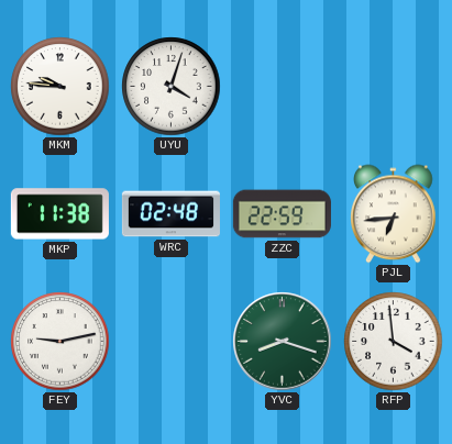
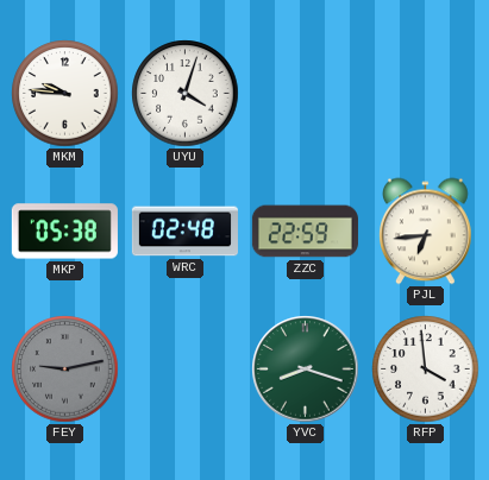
MKP: 11:38 -> 05:38
FEY dial: white -> grey
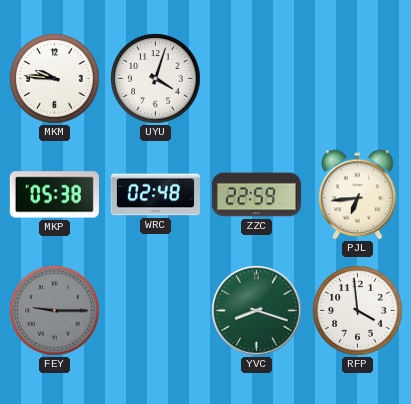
FEY: 9:13 -> 9:15
